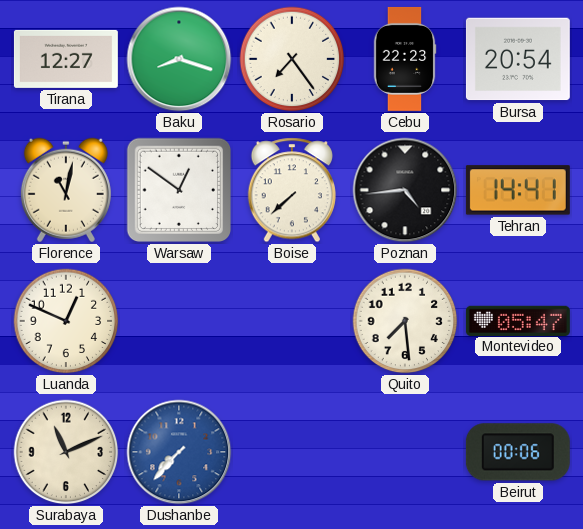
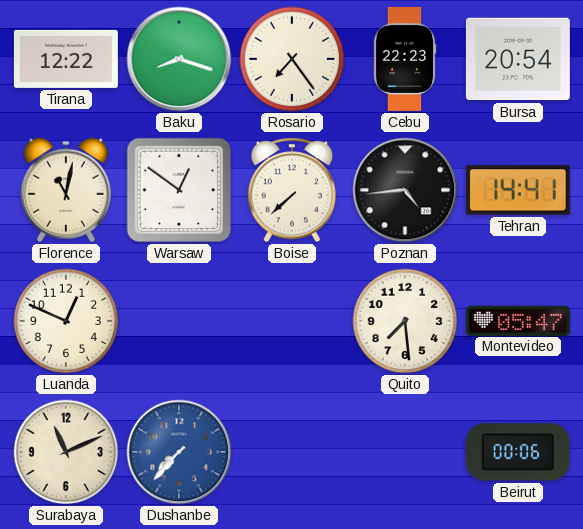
Tirana: 12:27 -> 12:22
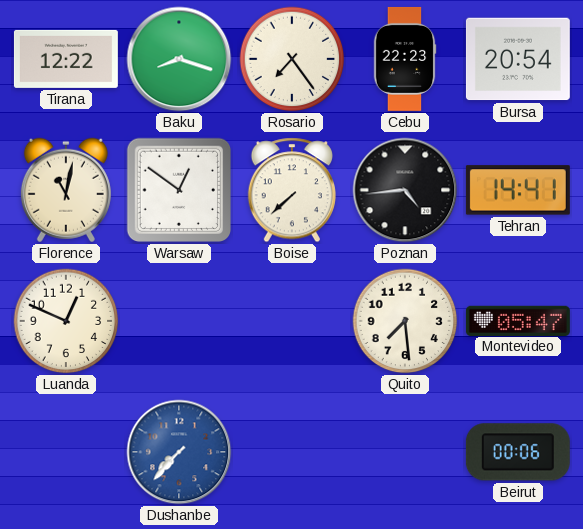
Surabaya: 11:11 -> none
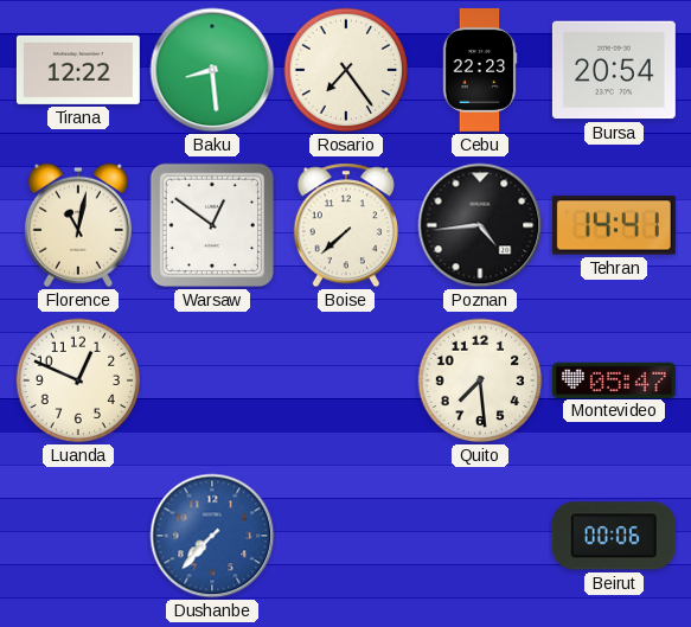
Baku: 8:18 -> 8:29
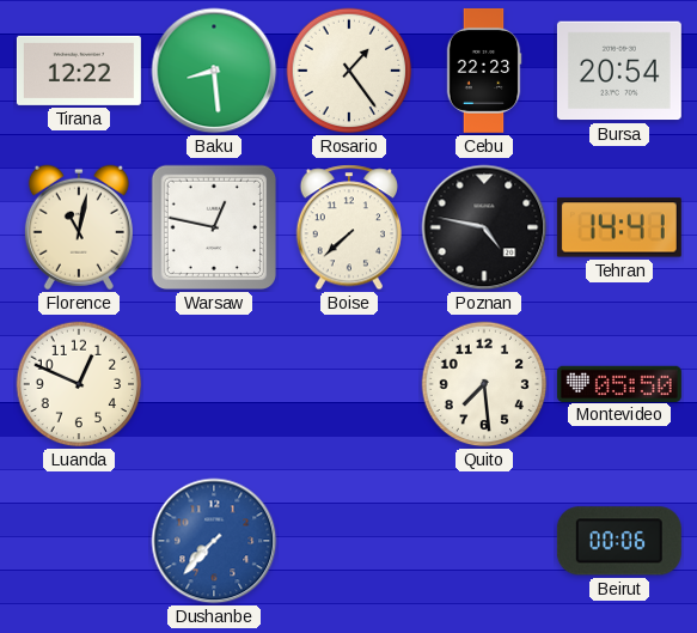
Rosario: 7:24 -> 1:24
Warsaw: 12:51 -> 12:47
Poznan: 4:44 -> 4:47
Montevideo: 05:47 -> 05:50
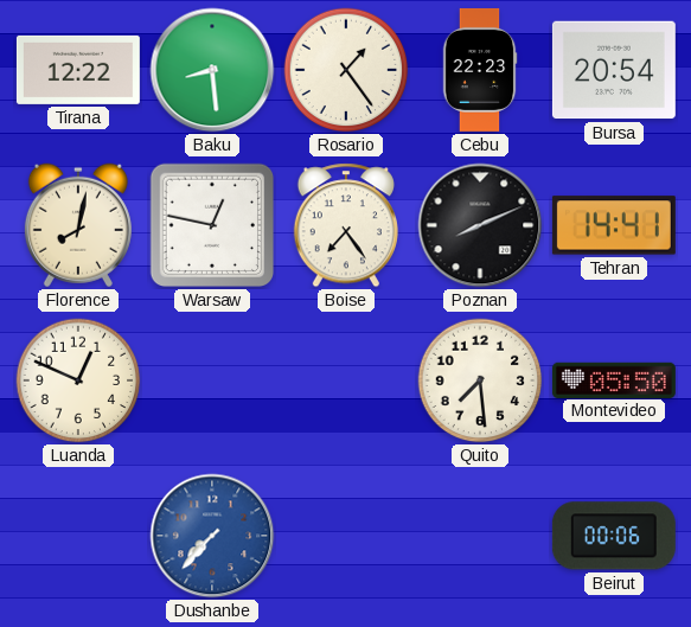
Florence: 11:02 -> 8:02
Boise: 7:38 -> 7:24
Poznan: 4:47 -> 8:11
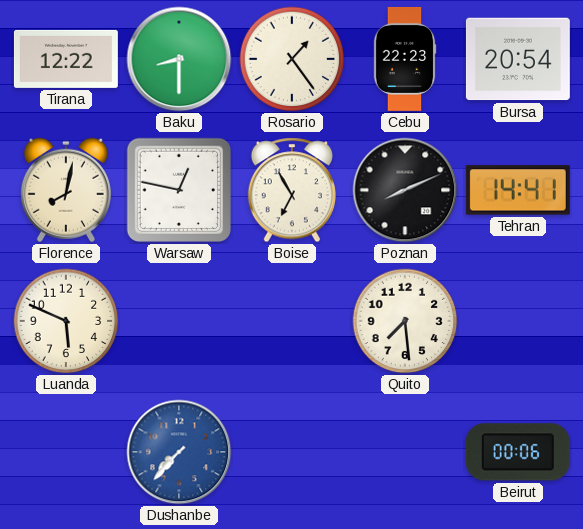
Baku: 8:29 -> 8:30
Boise: 7:24 -> 6:55
Luanda: 12:49 -> 5:49
Montevideo: 05:50 -> none
